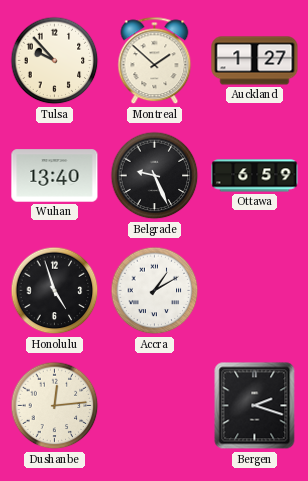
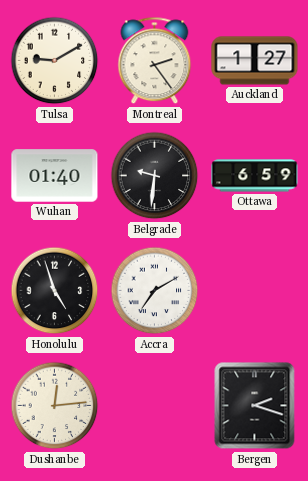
Tulsa: 9:53 -> 9:10
Montreal: 1:52 -> 2:24
Wuhan: 13:40 -> 01:40
Belgrade: 9:26 -> 9:31
Accra: 1:10 -> 7:10
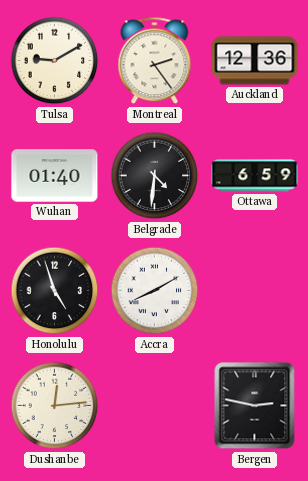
Auckland: 1:27 -> 12:36
Belgrade: 9:31 -> 4:31
Accra: 7:10 -> 8:10
Bergen: 2:18 -> 2:47
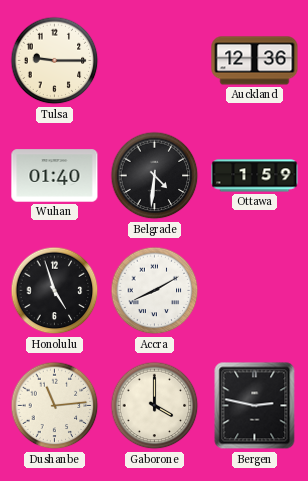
Tulsa: 9:10 -> 9:15
Montreal: 2:24 -> none
Ottawa: 6:59 -> 1:59
Dushanbe: 12:14 -> 11:14
Gaborone: none -> 4:00
